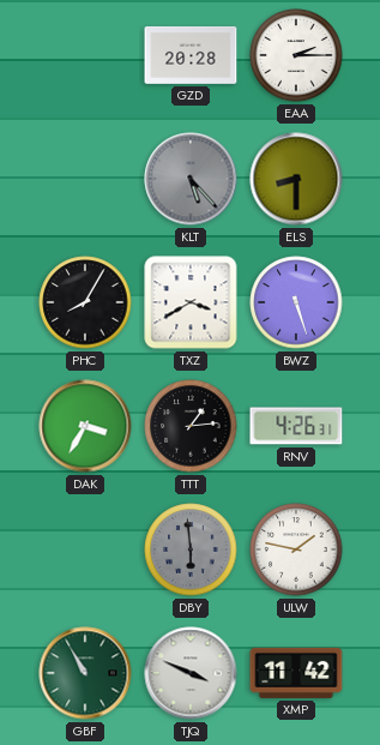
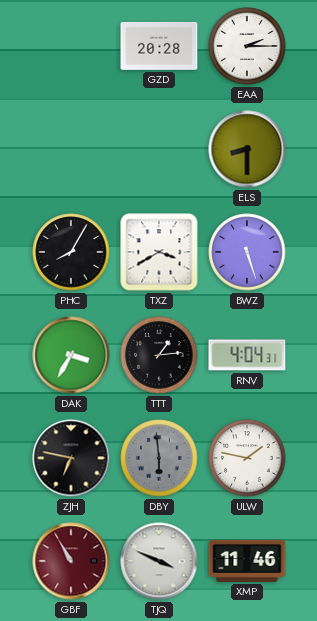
KLT: 5:23 -> none
RNV: 4:26 -> 4:04
ZJH: none -> 6:47
GBF dial: green -> burgundy
XMP: 11:42 -> 11:46
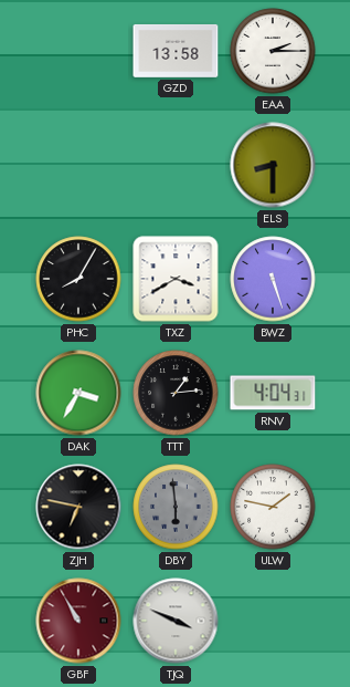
GZD: 20:28 -> 13:58
XMP: 11:46 -> none
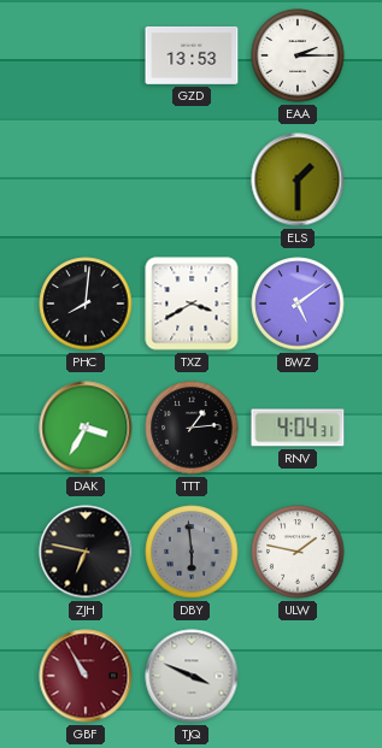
GZD: 13:58 -> 13:53
ELS: 8:30 -> 1:30
PHC: 8:05 -> 8:01
BWZ: 5:27 -> 5:09
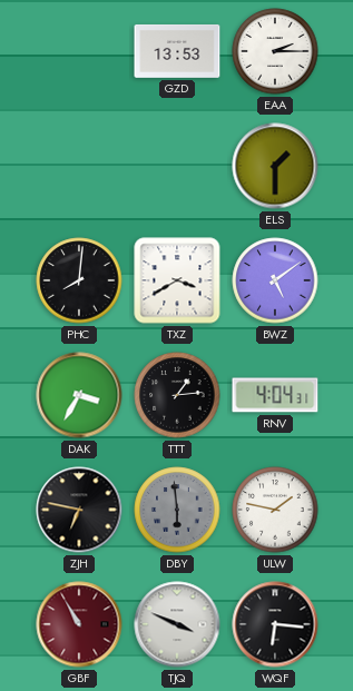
WQF: none -> 6:16
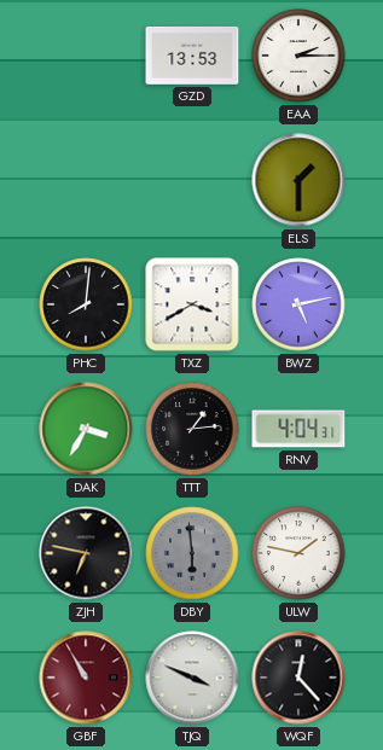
BWZ: 5:09 -> 5:13
WQF: 6:16 -> 12:23
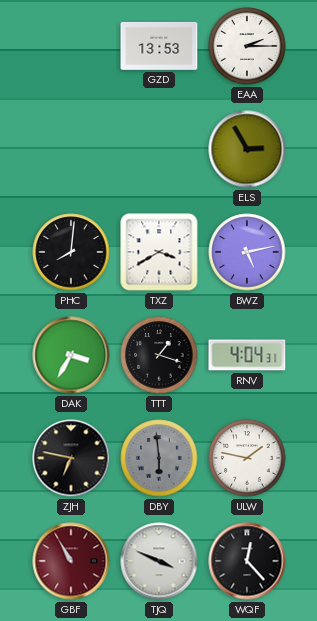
ELS: 1:30 -> 2:55
TTT: 1:14 -> 1:18
